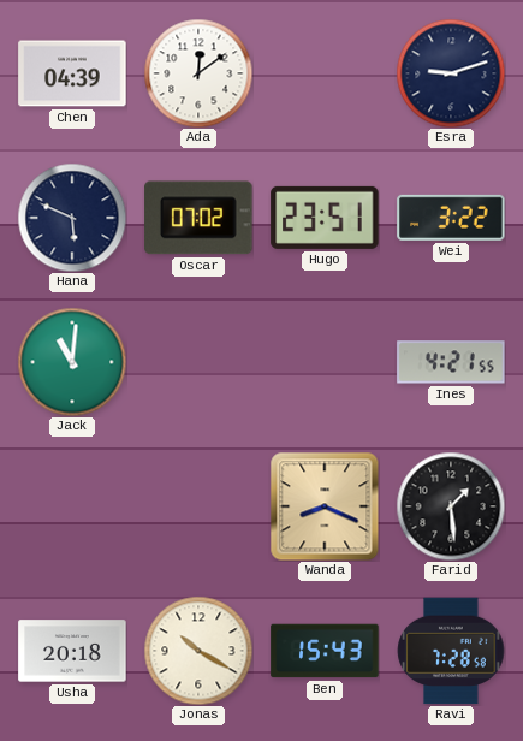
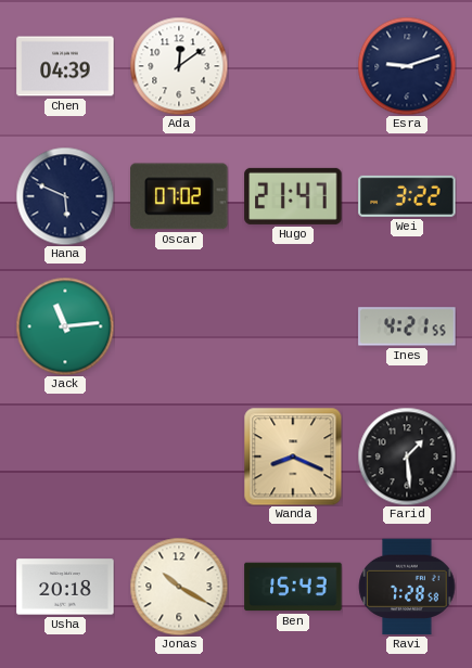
Hugo: 23:51 -> 21:47
Jack: 11:01 -> 11:14
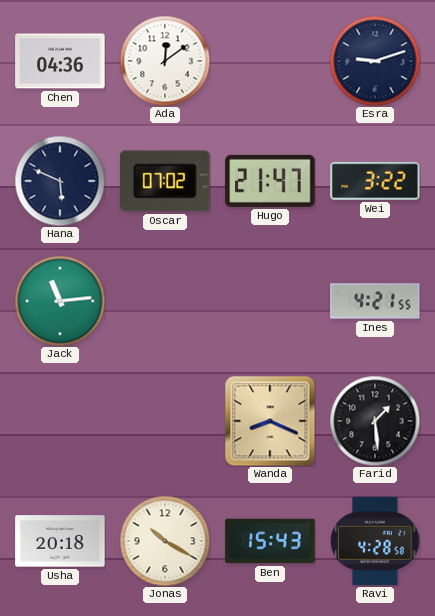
Chen: 04:39 -> 04:36
Ravi: 7:28 -> 4:28
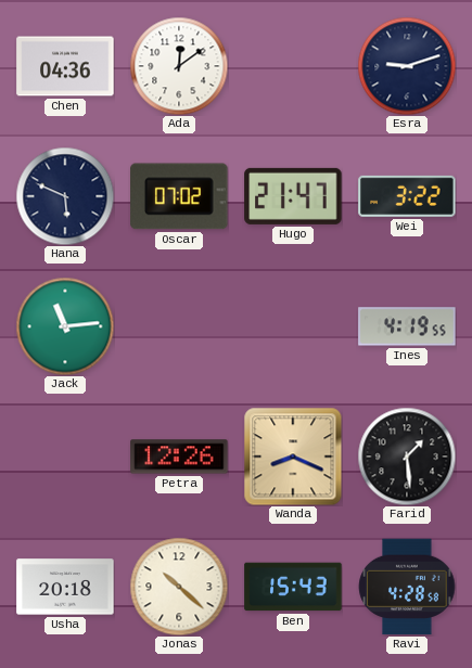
Ines: 4:21 -> 4:19
Petra: none -> 12:26
Jonas: 10:20 -> 10:22
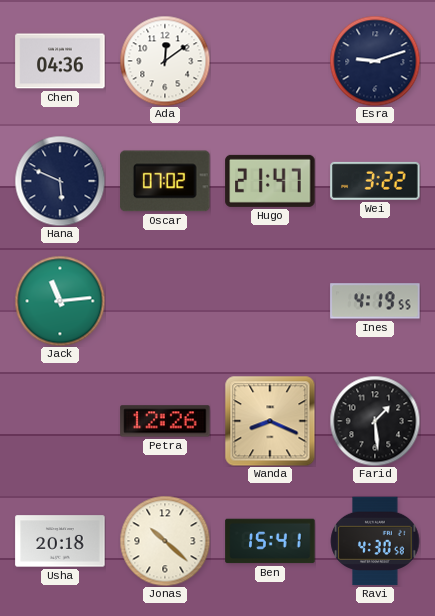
Ben: 15:43 -> 15:41
Ravi: 4:28 -> 4:30
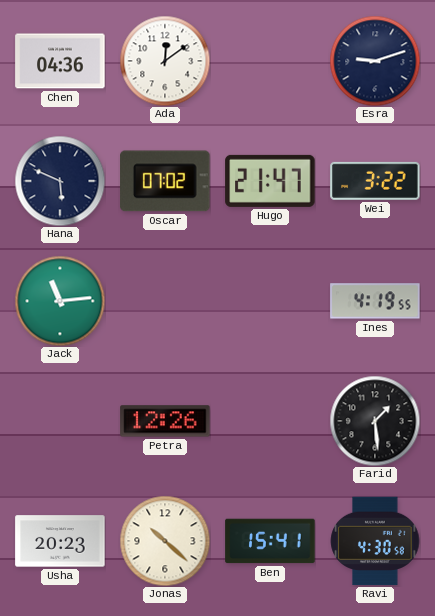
Wanda: 8:19 -> none
Usha: 20:18 -> 20:23
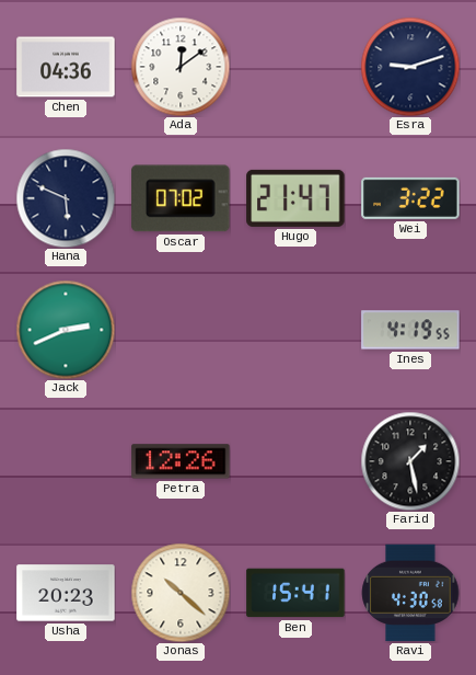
Jack: 11:14 -> 2:41
Farid: 1:29 -> 1:28
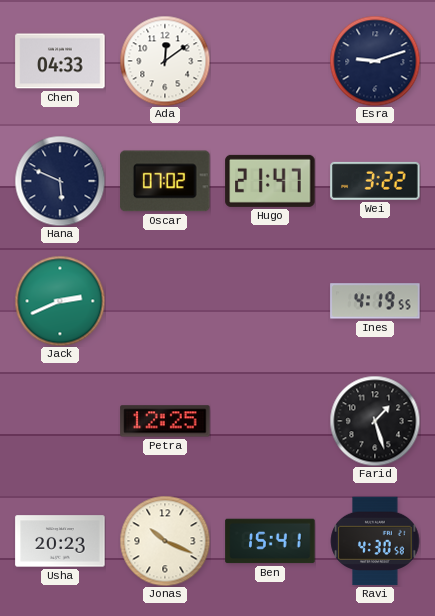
Chen: 04:36 -> 04:33
Petra: 12:26 -> 12:25
Farid: 1:28 -> 1:27
Jonas: 10:22 -> 10:19
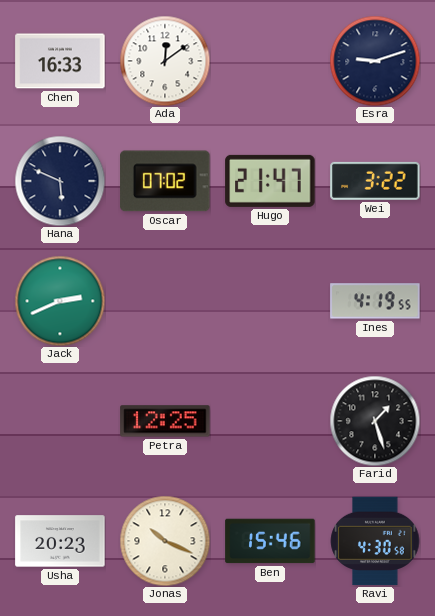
Chen: 04:33 -> 16:33
Ben: 15:41 -> 15:46
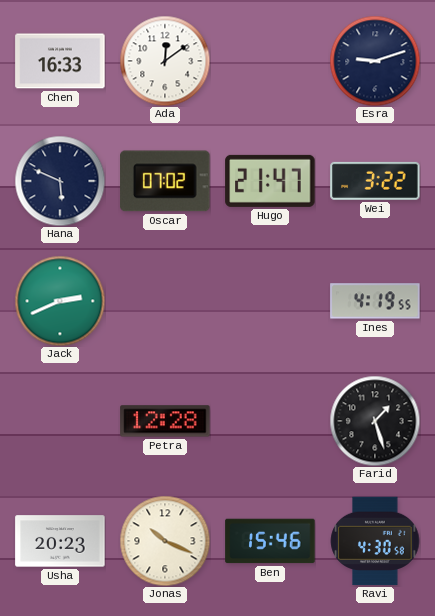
Petra: 12:25 -> 12:28
